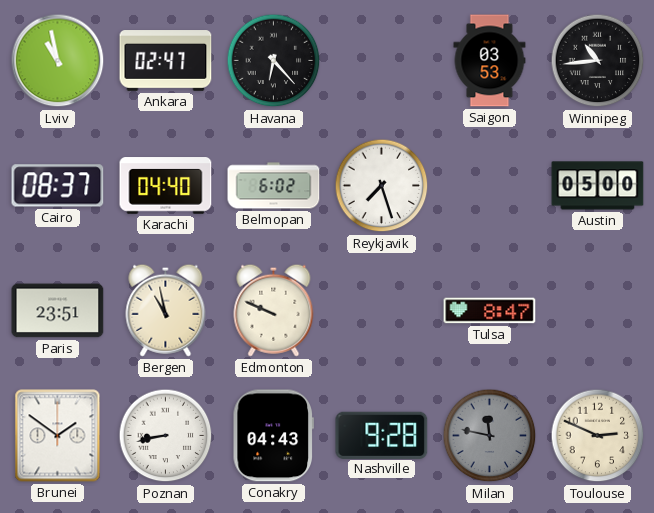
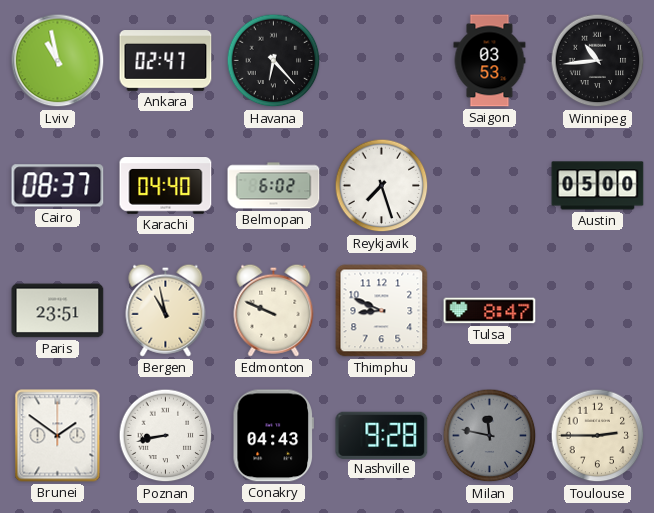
Thimphu: none -> 8:49
Toulouse: 2:49 -> 2:45
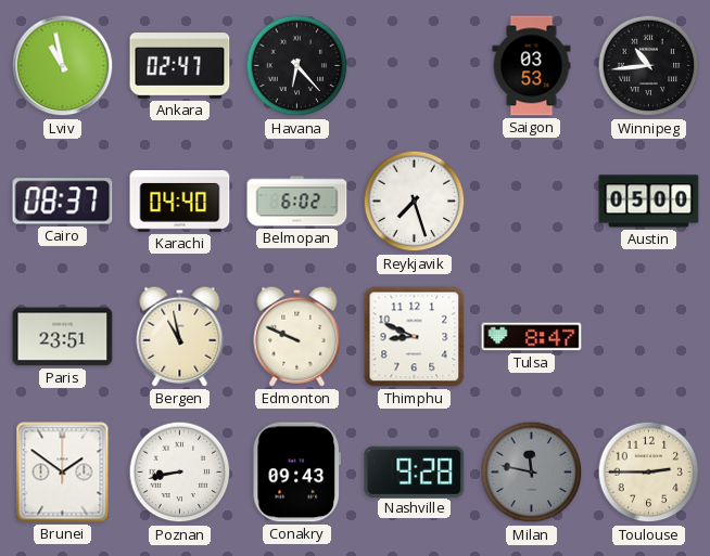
Conakry: 04:43 -> 09:43
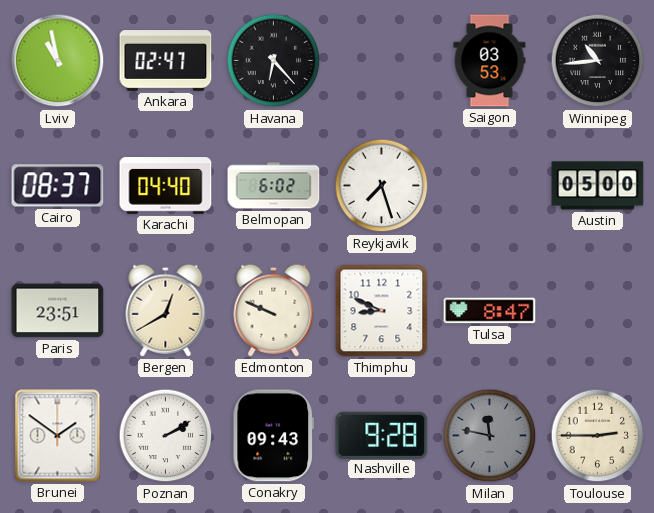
Bergen: 10:58 -> 12:40
Poznan: 8:43 -> 2:10
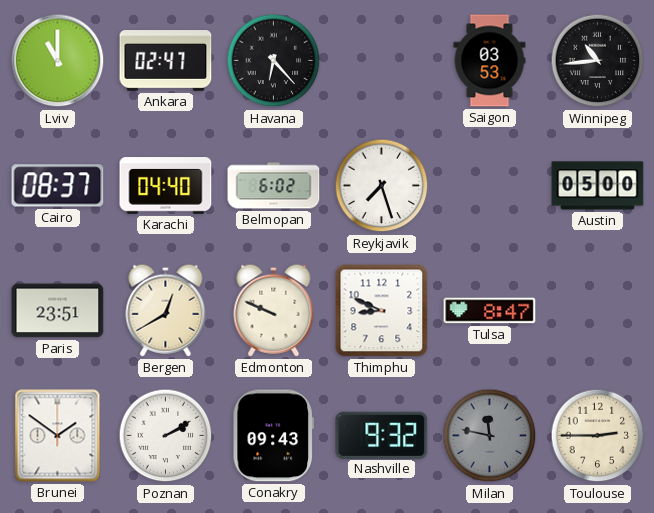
Lviv: 10:58 -> 11:00
Nashville: 9:28 -> 9:32
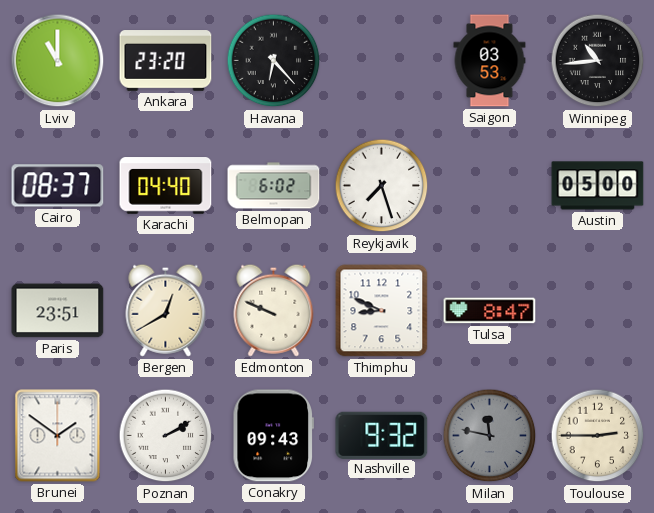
Ankara: 02:47 -> 23:20
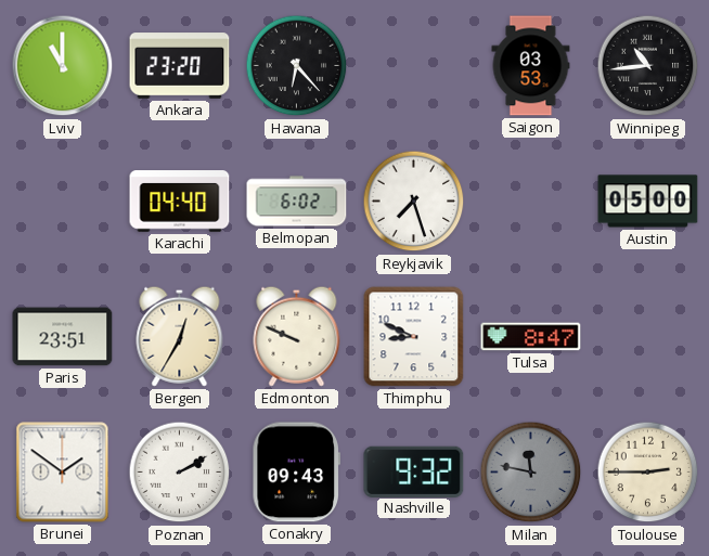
Cairo: 08:37 -> none
Bergen: 12:40 -> 12:35
